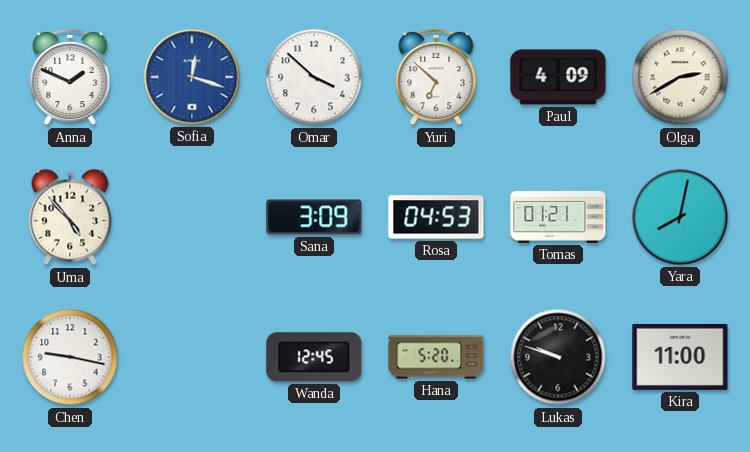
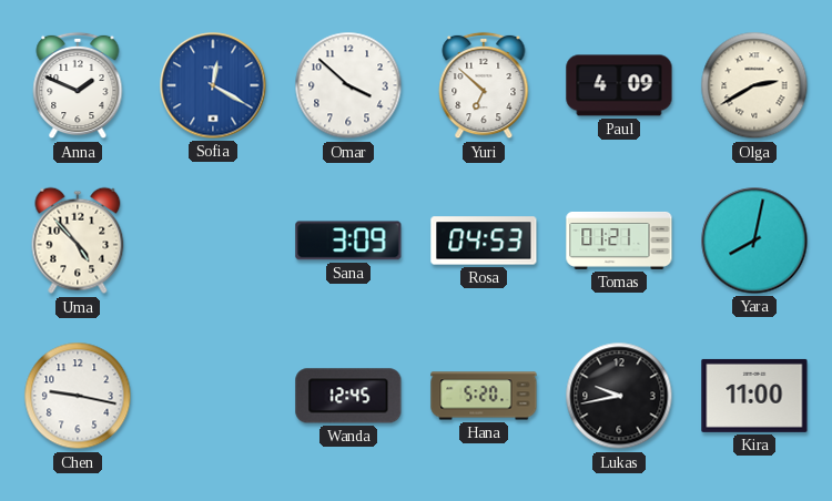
Sofia: 12:18 -> 12:20
Lukas: 9:48 -> 9:43
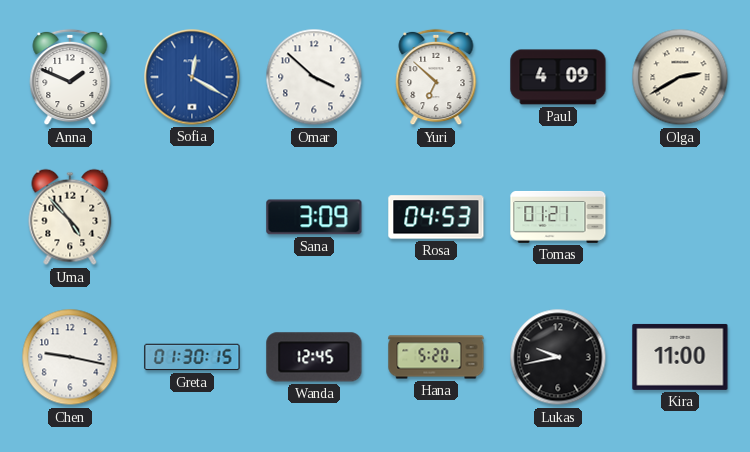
Yara: 8:02 -> none
Greta: none -> 01:30
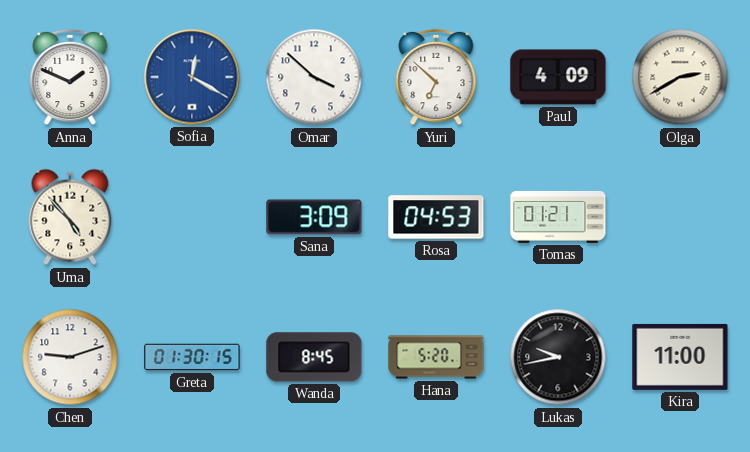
Chen: 9:17 -> 9:12
Wanda: 12:45 -> 8:45
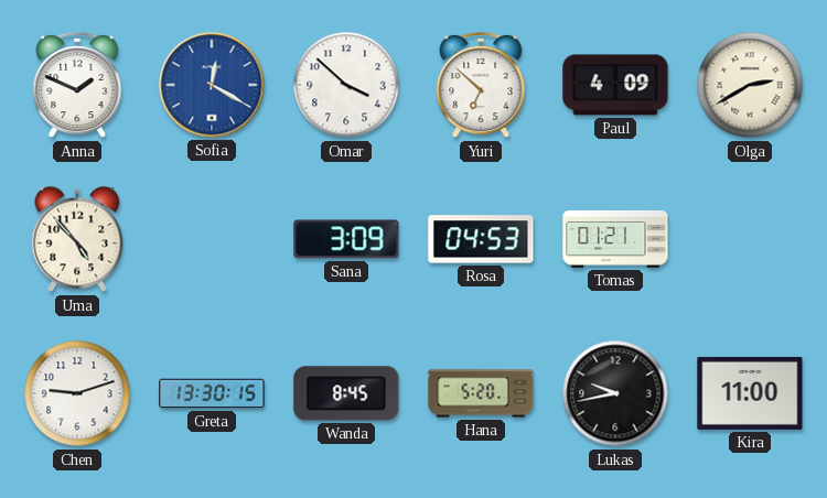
Greta: 01:30 -> 13:30
